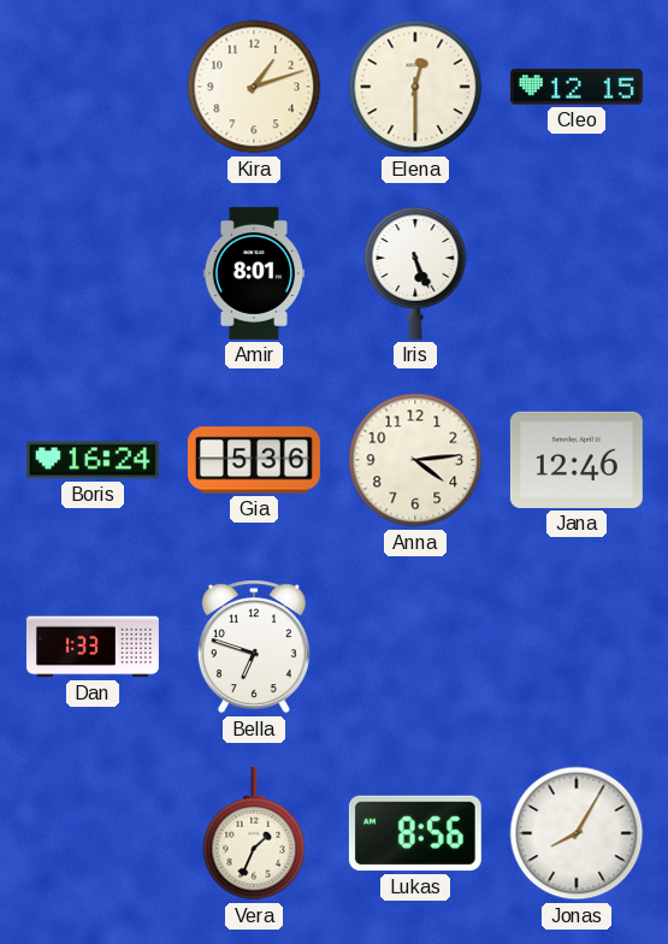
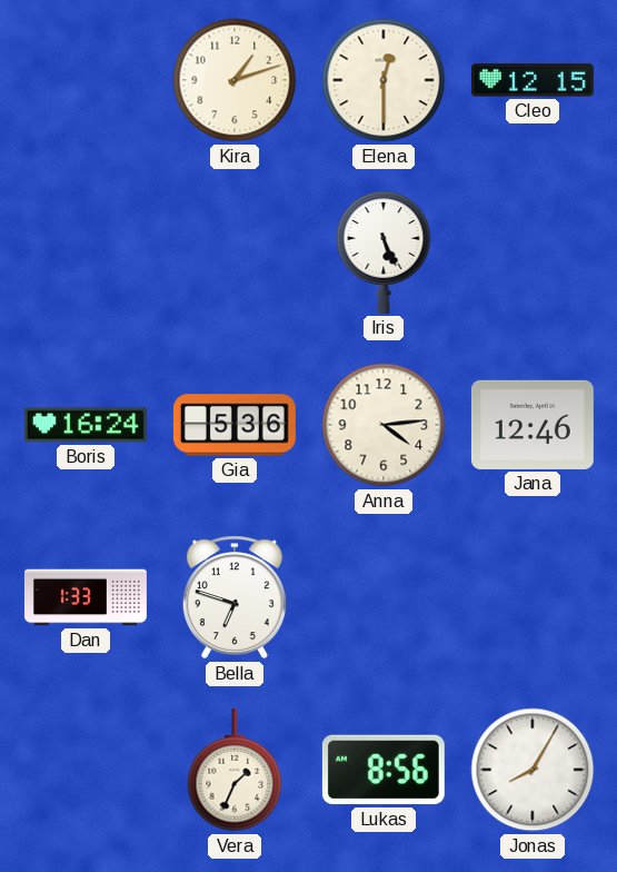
Amir: 8:01 -> none
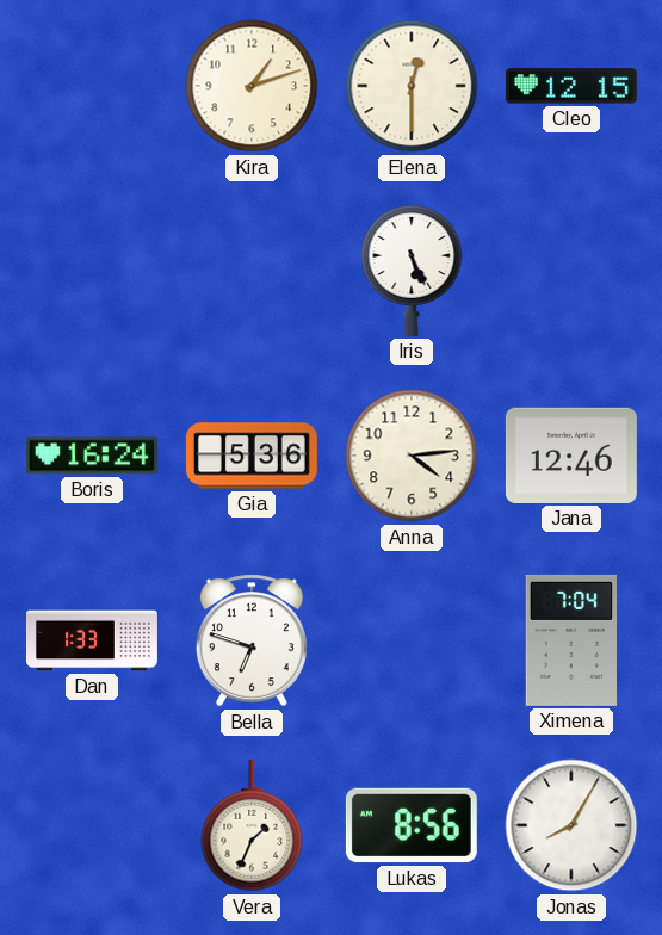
Ximena: none -> 7:04
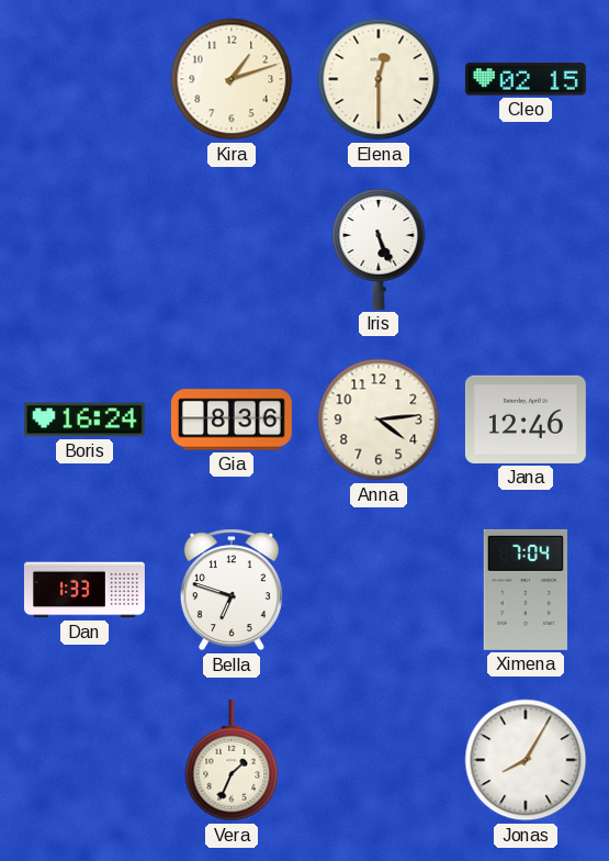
Cleo: 12:15 -> 02:15
Gia: 5:36 -> 8:36
Lukas: 8:56 -> none
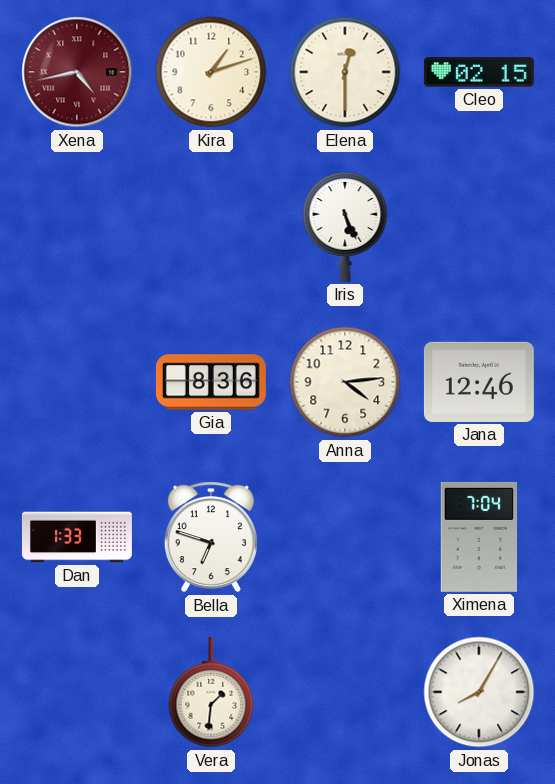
Xena: none -> 4:43
Boris: 16:24 -> none
Vera: 1:34 -> 1:31
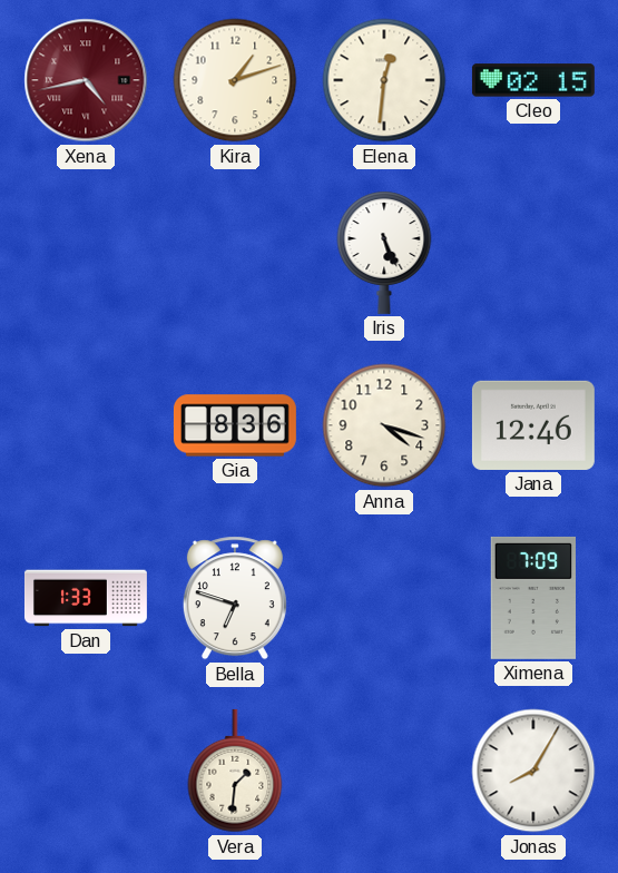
Elena: 12:30 -> 12:31
Anna: 4:14 -> 4:18
Ximena: 7:04 -> 7:09
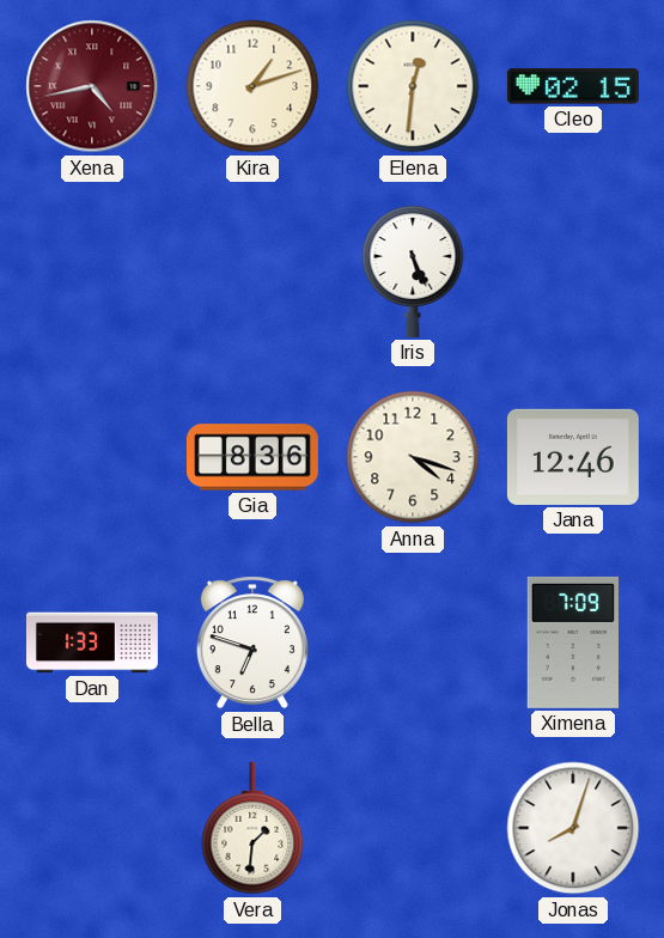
Jonas: 8:05 -> 8:03
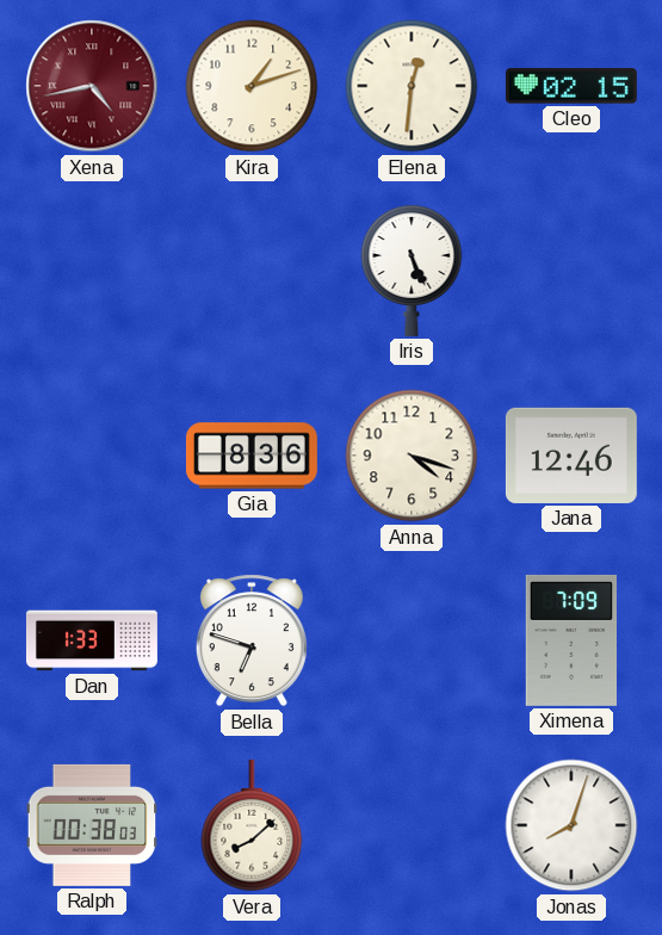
Ralph: none -> 00:38
Vera: 1:31 -> 8:08
